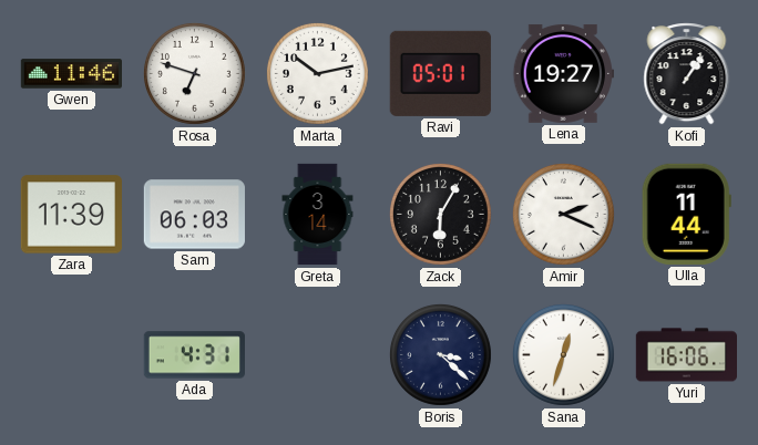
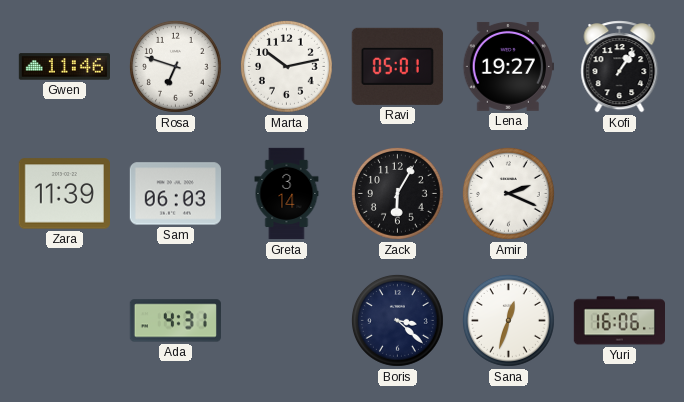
Ulla: 11:44 -> none
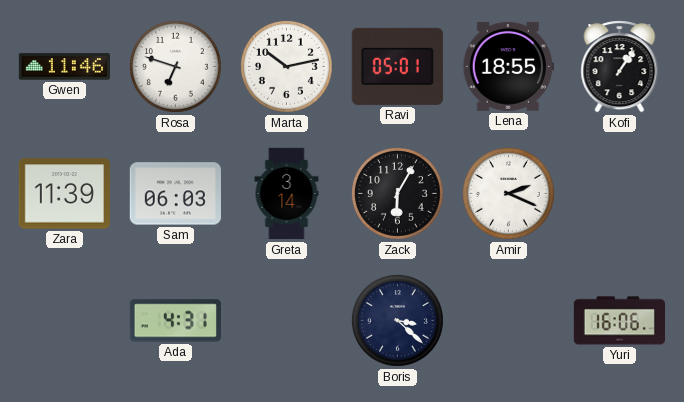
Lena: 19:27 -> 18:55
Sana: 12:33 -> none
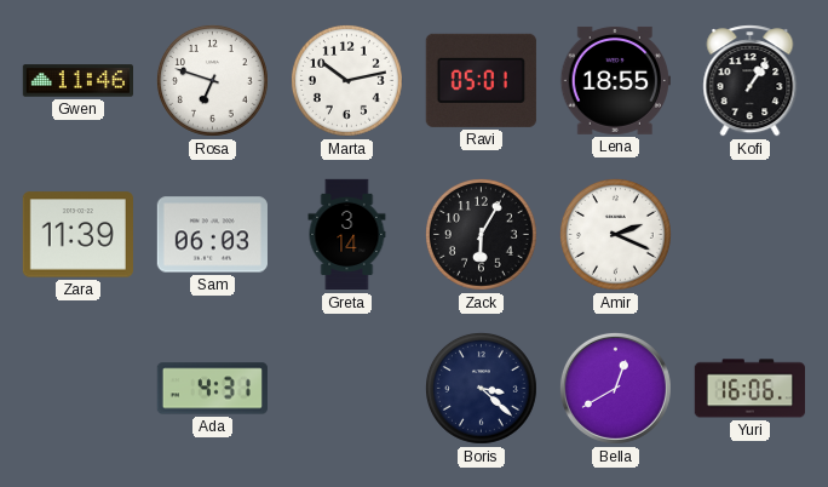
Bella: none -> 12:40
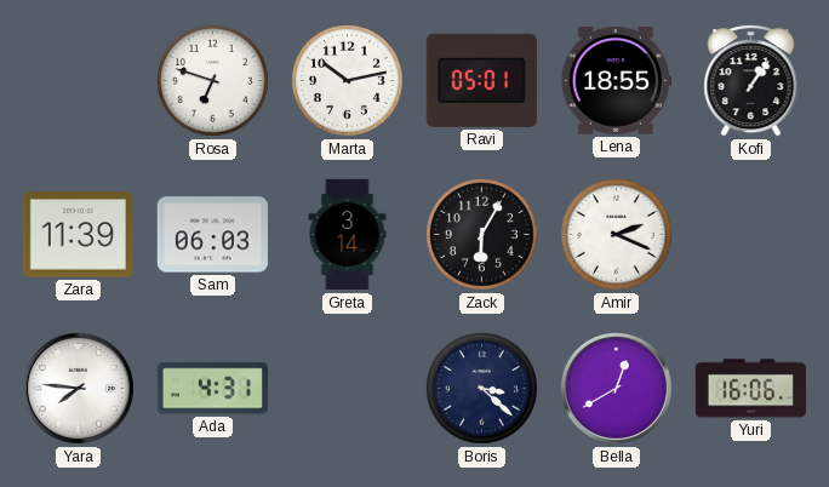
Gwen: 11:46 -> none
Yara: none -> 7:46
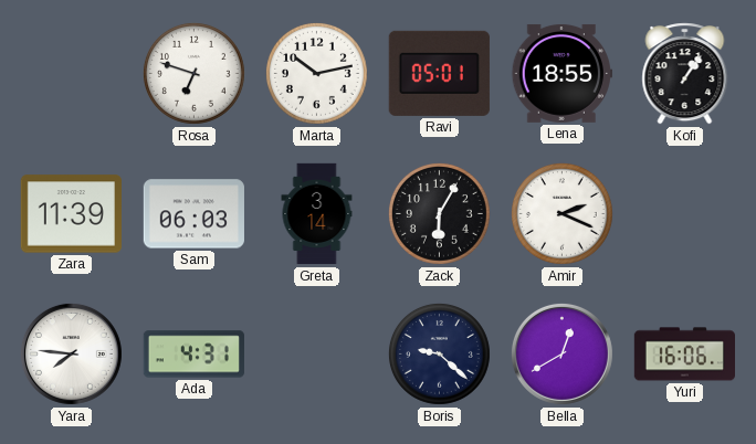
Boris: 3:22 -> 9:22
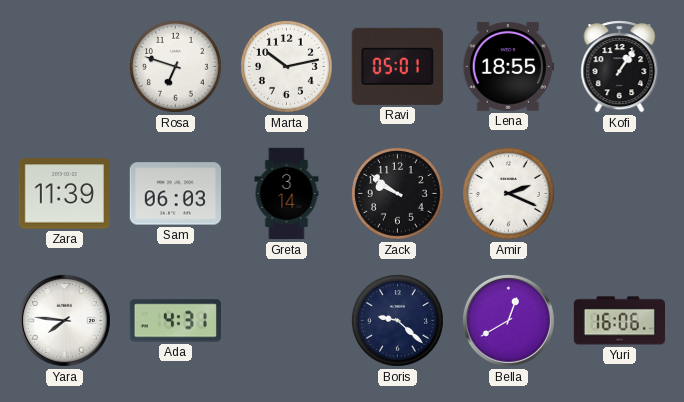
Zack: 6:05 -> 9:51
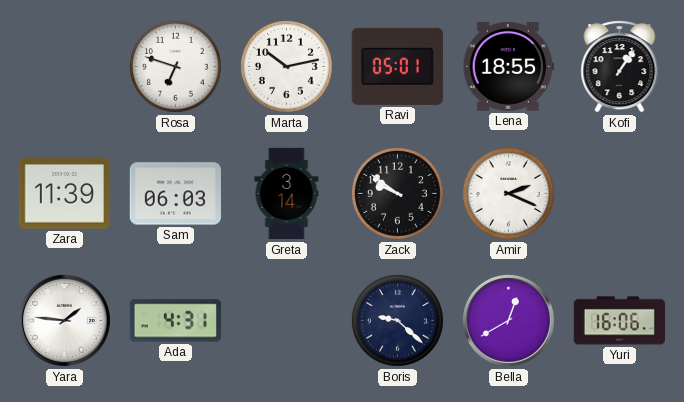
Yara: 7:46 -> 1:46
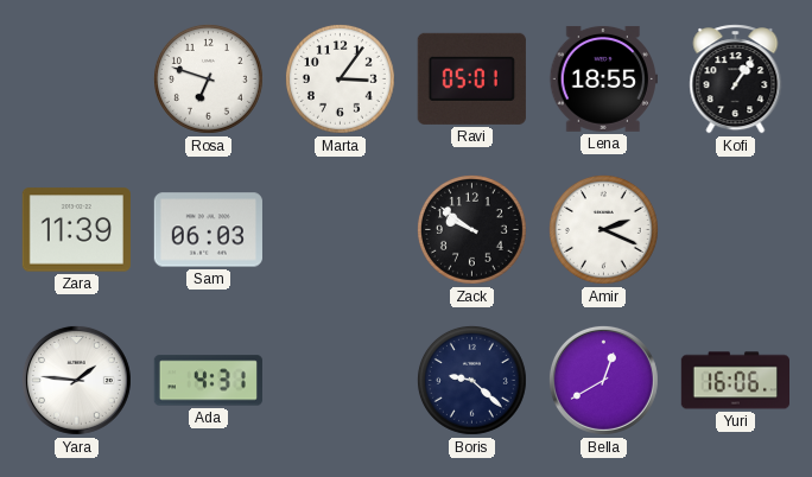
Marta: 10:13 -> 3:06
Greta: 3:14 -> none
